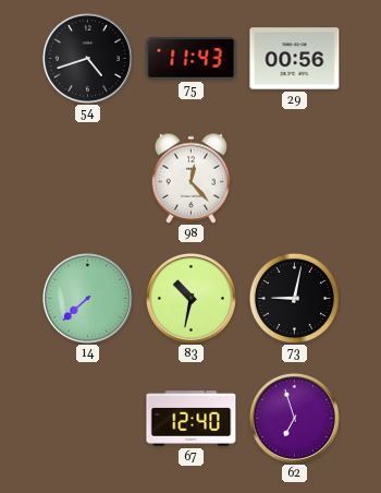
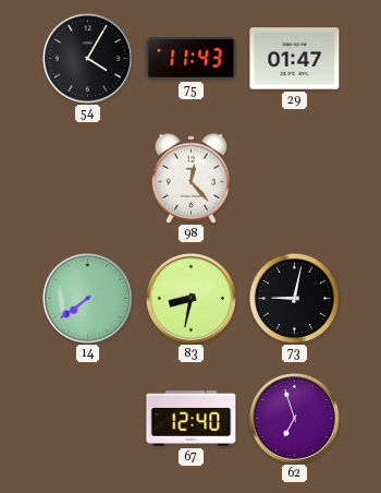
54: 4:42 -> 4:05
29: 00:56 -> 01:47
14: 7:38 -> 7:39
83: 10:32 -> 8:32
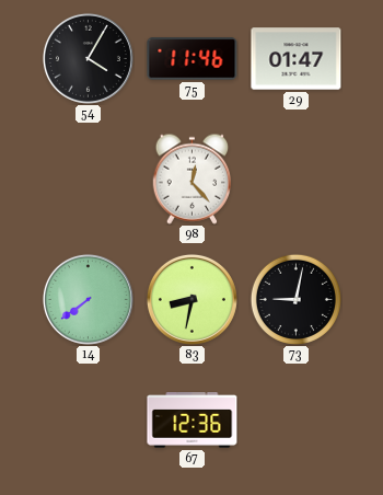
75: 11:43 -> 11:46
67: 12:40 -> 12:36
62: 6:57 -> none
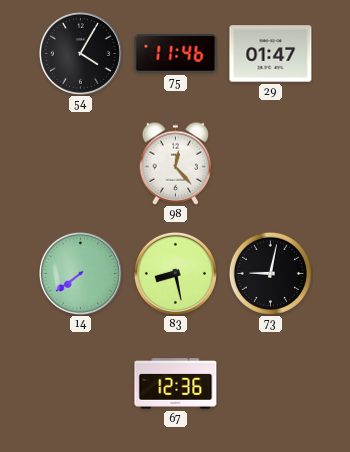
83: 8:32 -> 8:28
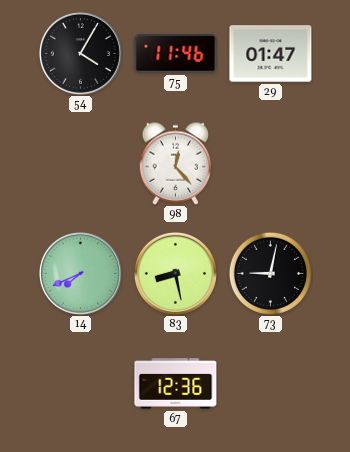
14: 7:39 -> 7:41
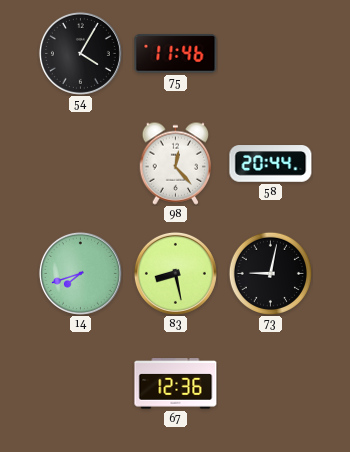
29: 01:47 -> none
58: none -> 20:44
14: 7:41 -> 7:42
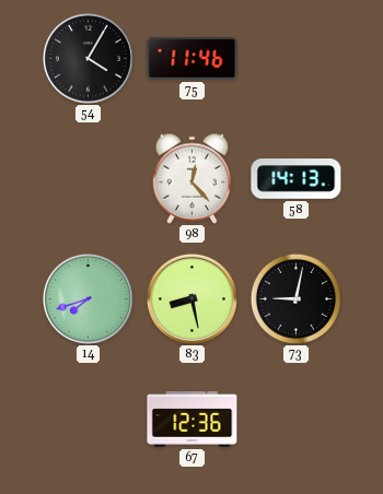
58: 20:44 -> 14:13
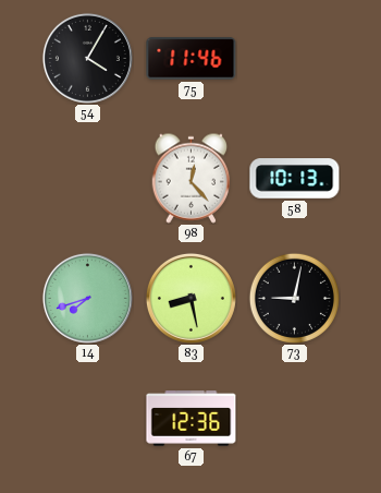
58: 14:13 -> 10:13
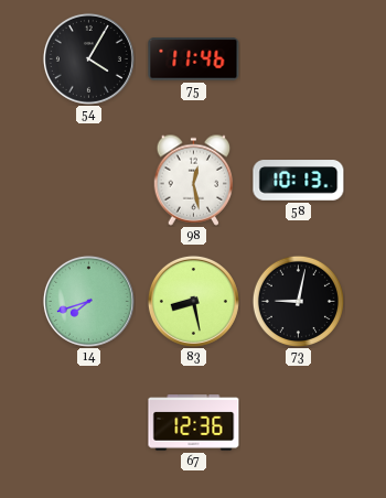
98: 12:23 -> 12:28
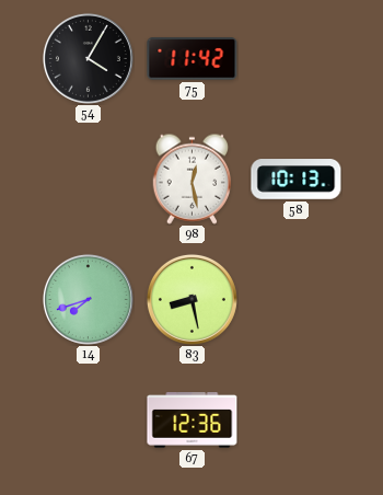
75: 11:46 -> 11:42
73: 9:02 -> none
